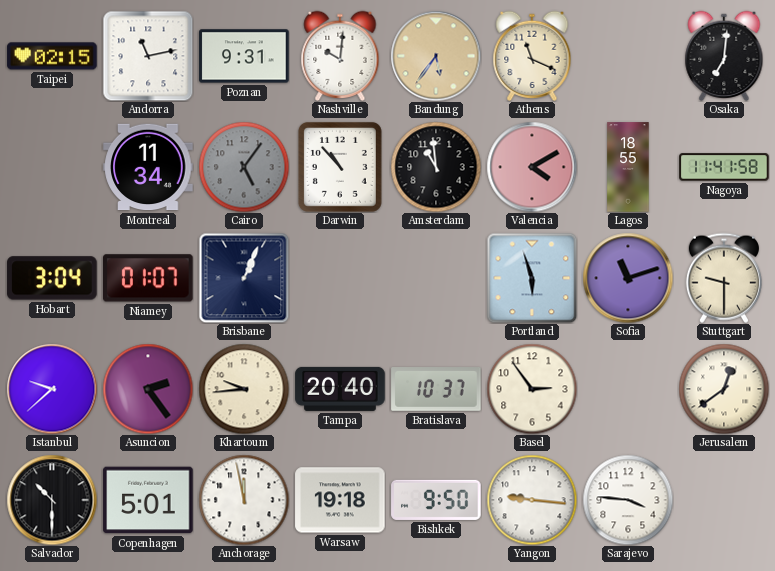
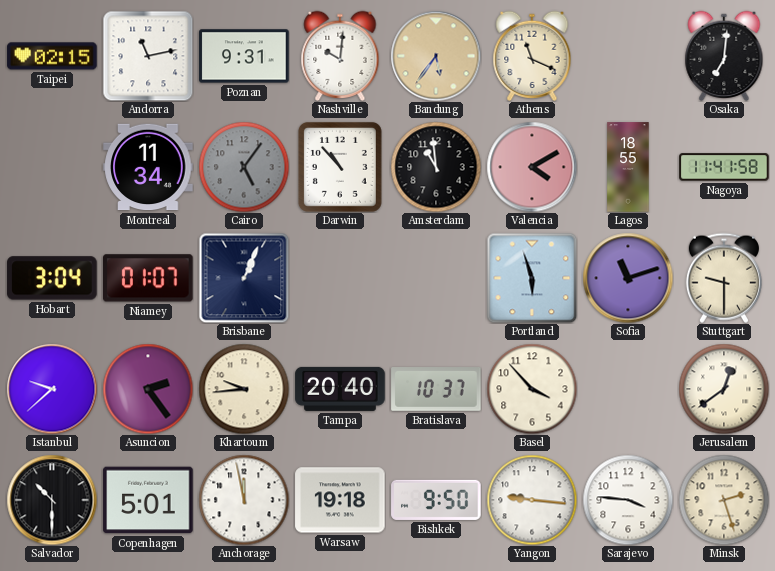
Basel: 2:54 -> 3:53
Minsk: none -> 2:27
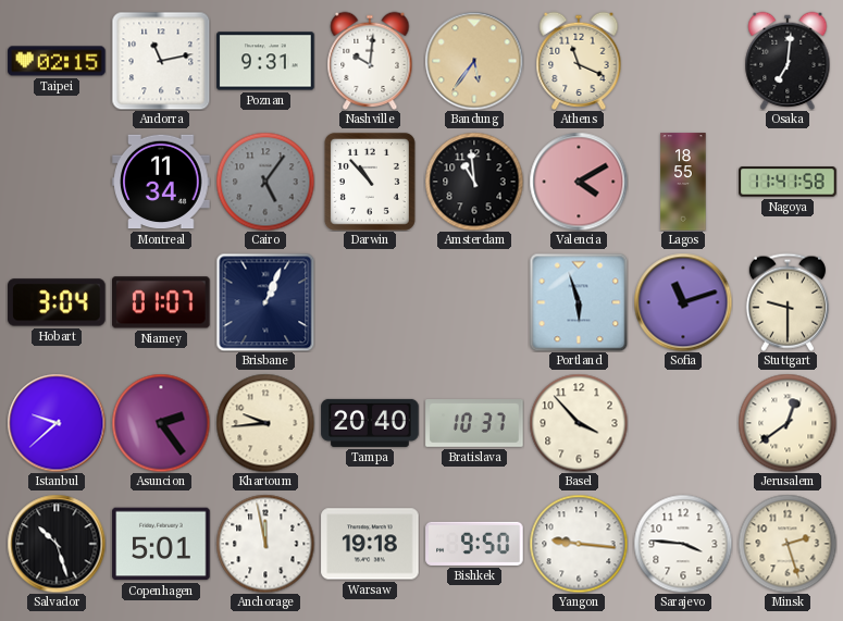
Salvador: 10:30 -> 10:27
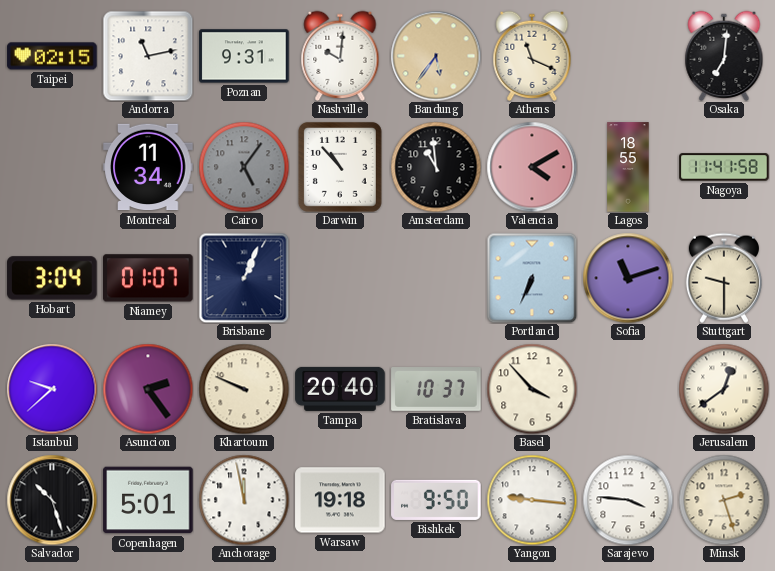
Portland: 5:57 -> 6:34
Khartoum: 9:44 -> 9:49
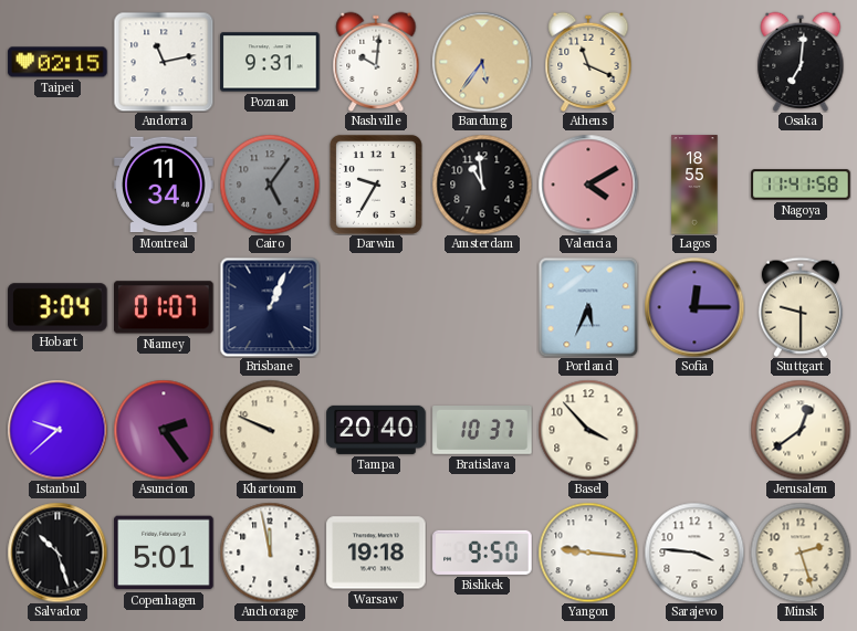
Darwin: 10:53 -> 9:35
Portland: 6:34 -> 5:34
Sofia: 11:12 -> 12:15
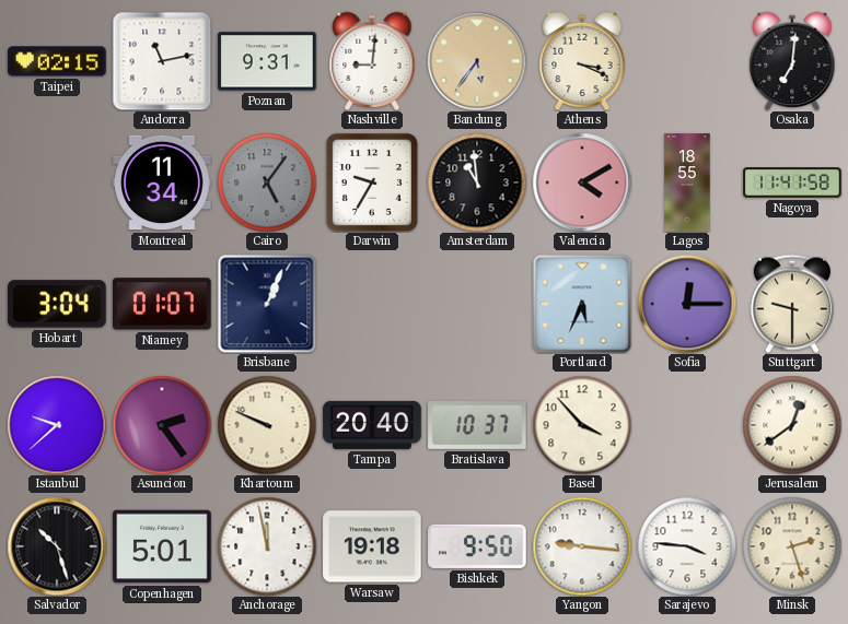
Nashville: 10:01 -> 9:01
Athens: 11:19 -> 3:19
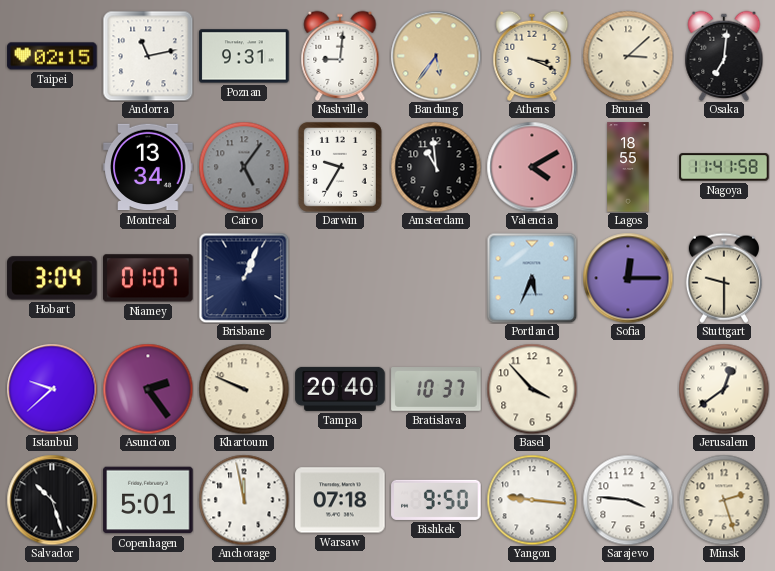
Brunei: none -> 3:08
Montreal: 11:34 -> 13:34
Warsaw: 19:18 -> 07:18
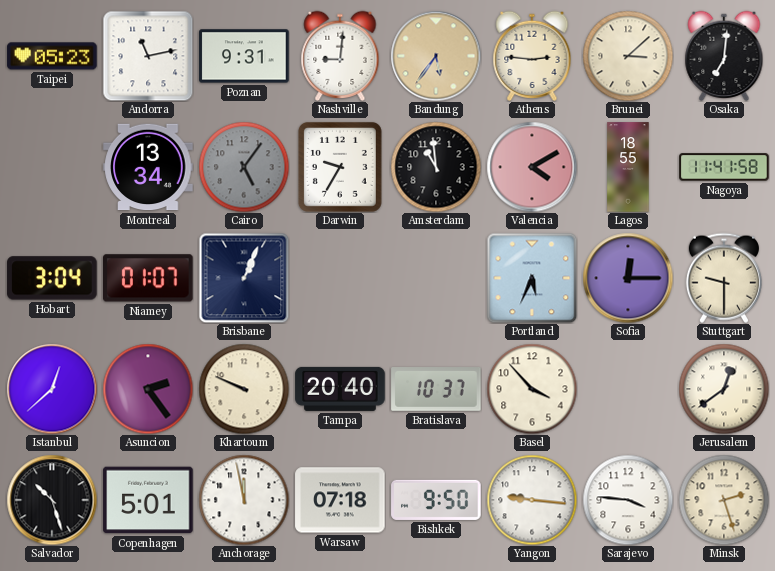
Taipei: 02:15 -> 05:23
Athens: 3:19 -> 2:46
Istanbul: 9:38 -> 12:38
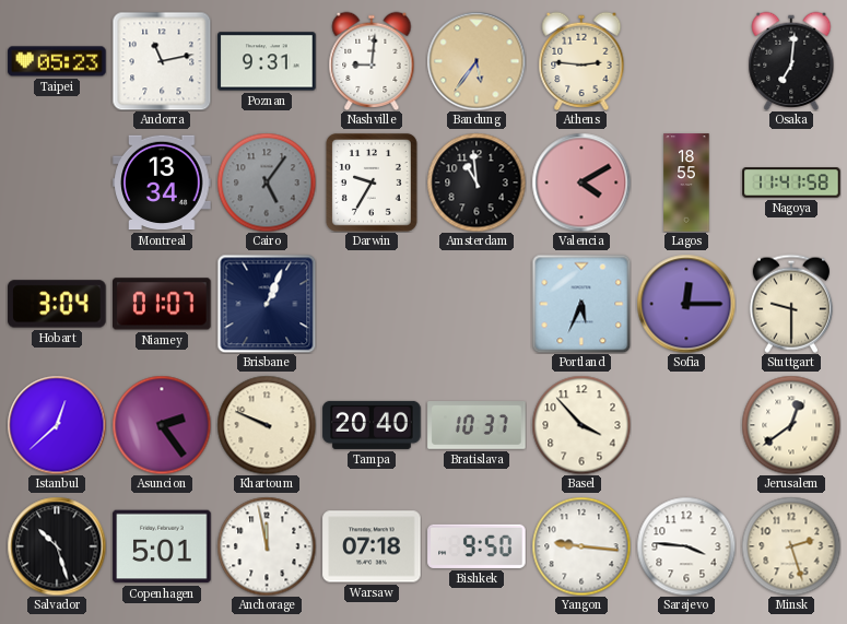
Brunei: 3:08 -> none
